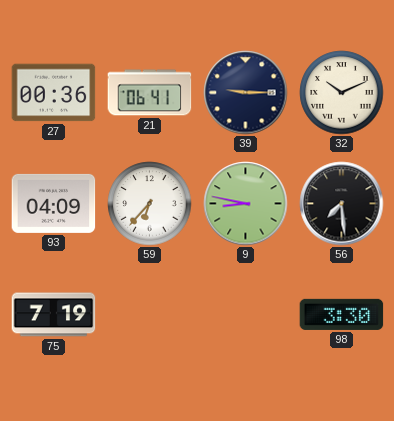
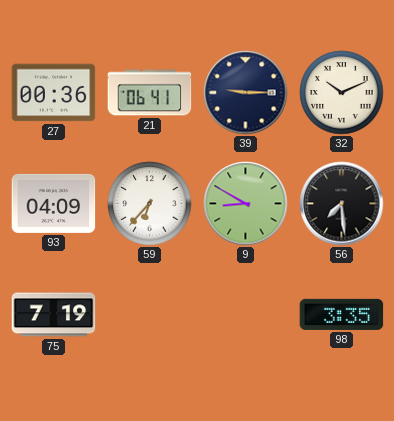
9: 8:47 -> 8:50
98: 3:30 -> 3:35
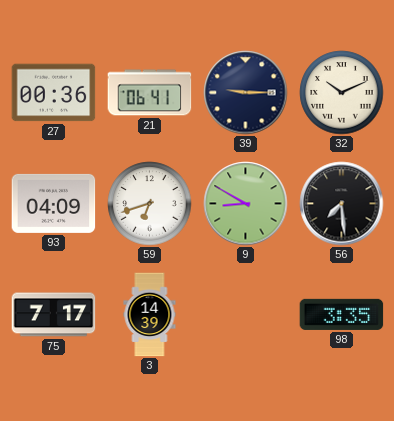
59: 6:37 -> 6:42
75: 7:19 -> 7:17
3: none -> 14:39
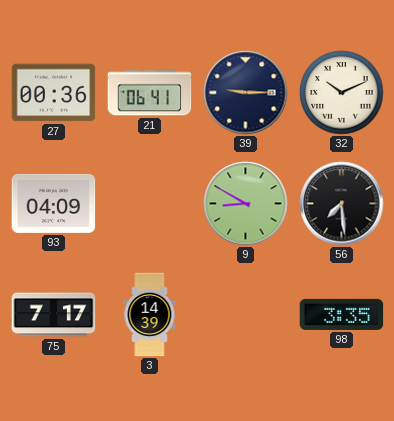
59: 6:42 -> none
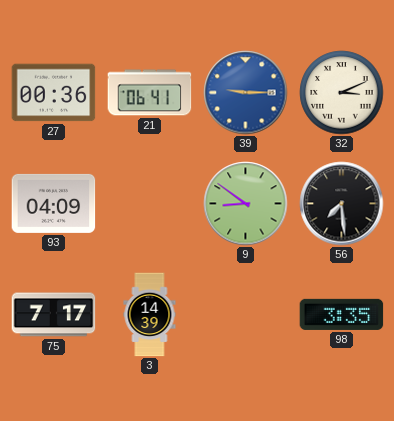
39 dial: navy -> blue
32: 10:11 -> 3:11
9: 8:50 -> 8:51
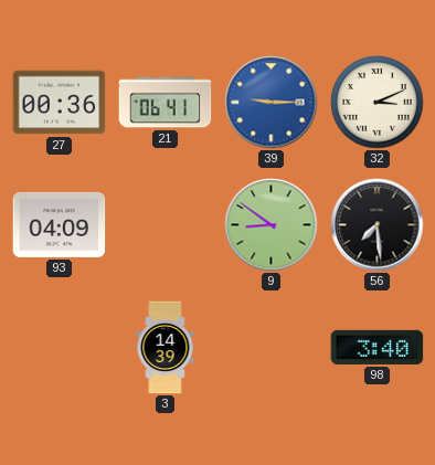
75: 7:17 -> none
98: 3:35 -> 3:40
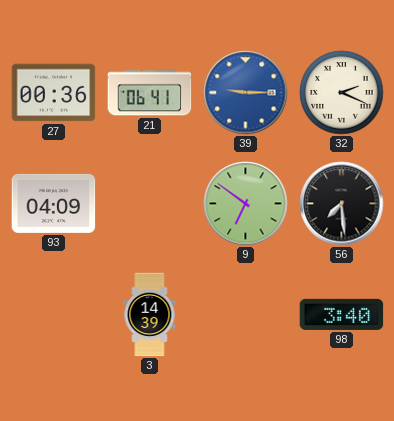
32: 3:11 -> 2:19
9: 8:51 -> 6:51
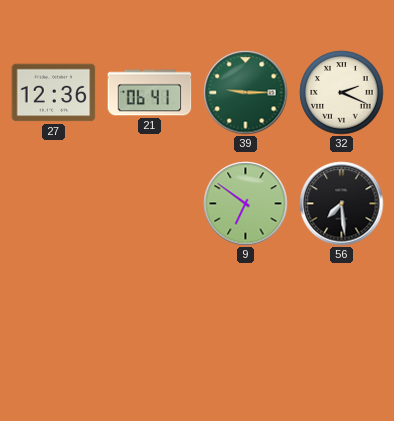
27: 00:36 -> 12:36
39 dial: blue -> green
93: 04:09 -> none
3: 14:39 -> none
98: 3:40 -> none
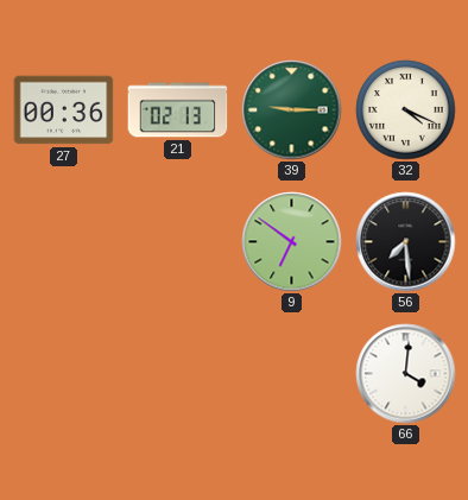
27: 12:36 -> 00:36
21: 06:41 -> 02:13
32: 2:19 -> 4:19
66: none -> 4:01
